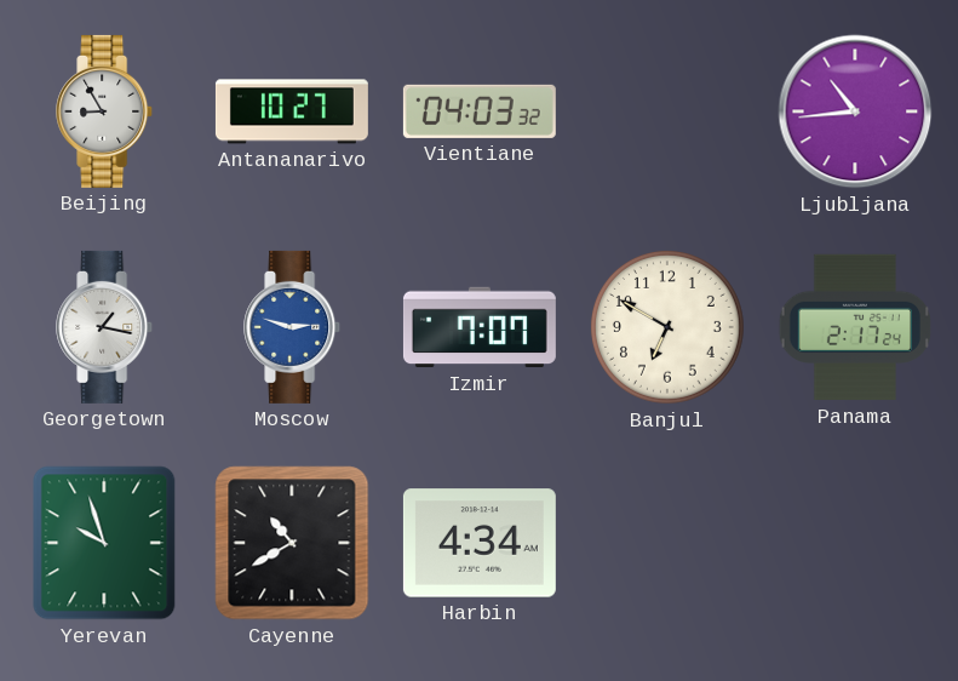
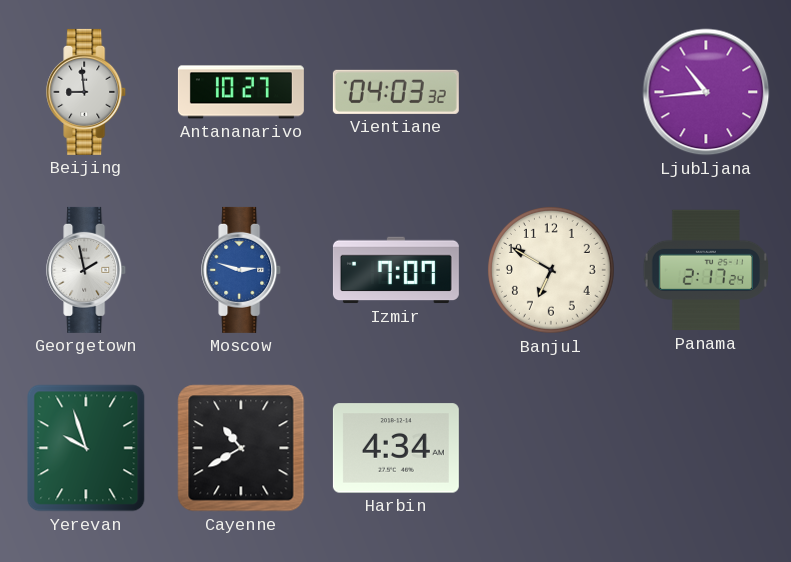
Beijing: 8:55 -> 8:59
Georgetown: 1:17 -> 1:58
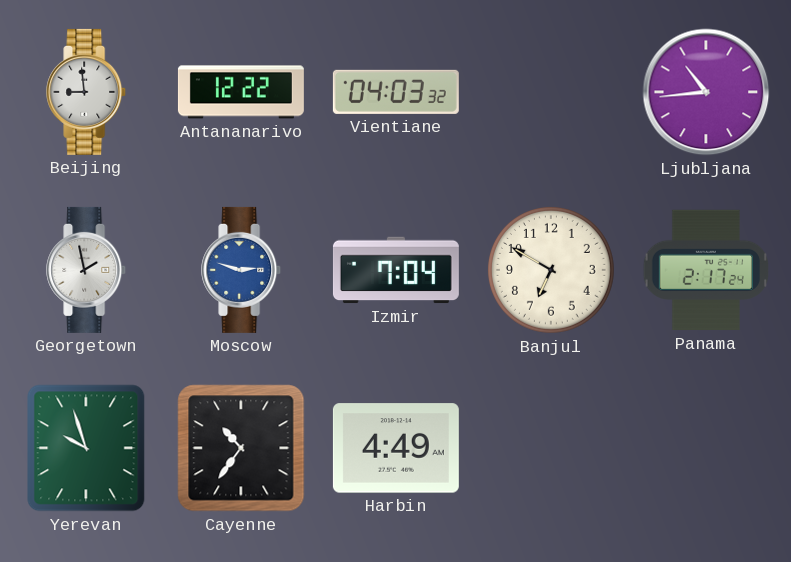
Antananarivo: 10:27 -> 12:22
Izmir: 7:07 -> 7:04
Cayenne: 10:40 -> 10:36
Harbin: 4:34 -> 4:49
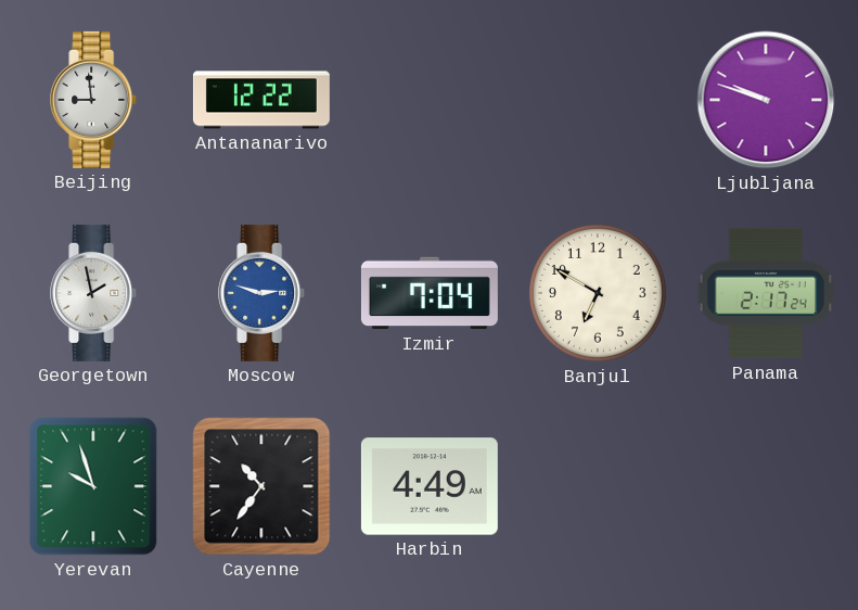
Vientiane: 04:03 -> none
Ljubljana: 10:44 -> 9:48
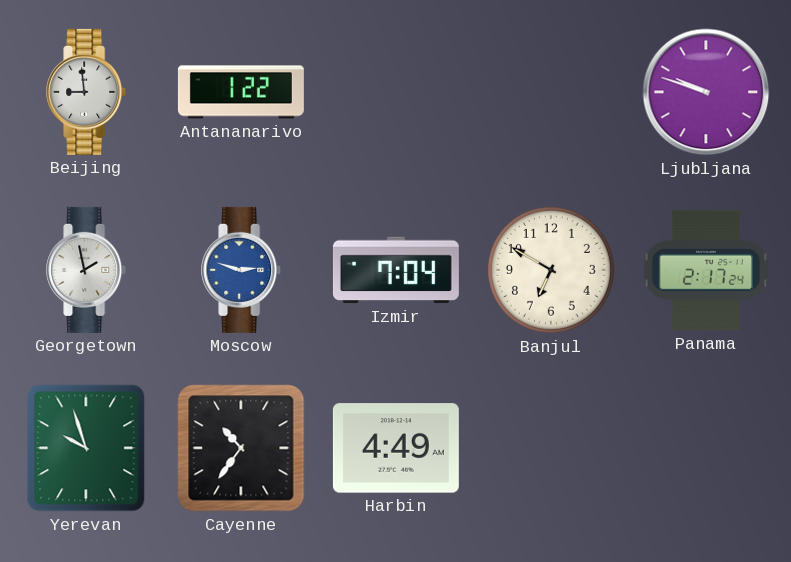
Antananarivo: 12:22 -> 1:22
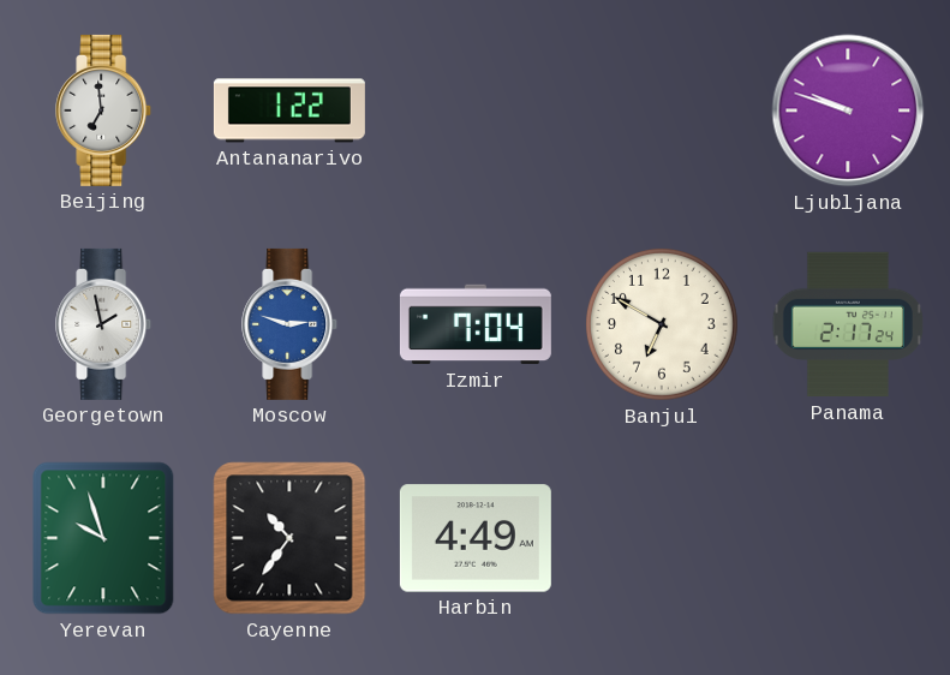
Beijing: 8:59 -> 6:59
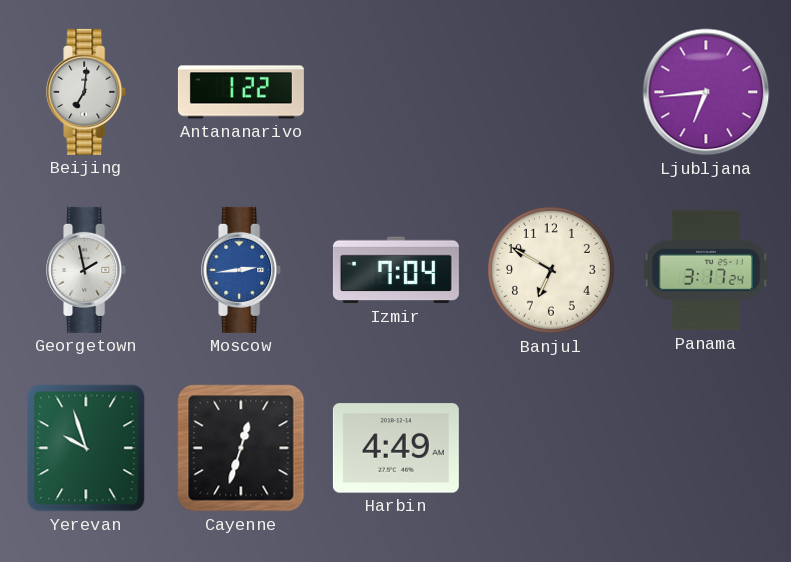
Beijing: 6:59 -> 7:01
Ljubljana: 9:48 -> 6:44
Moscow: 2:48 -> 2:44
Panama: 2:17 -> 3:17
Cayenne: 10:36 -> 12:33
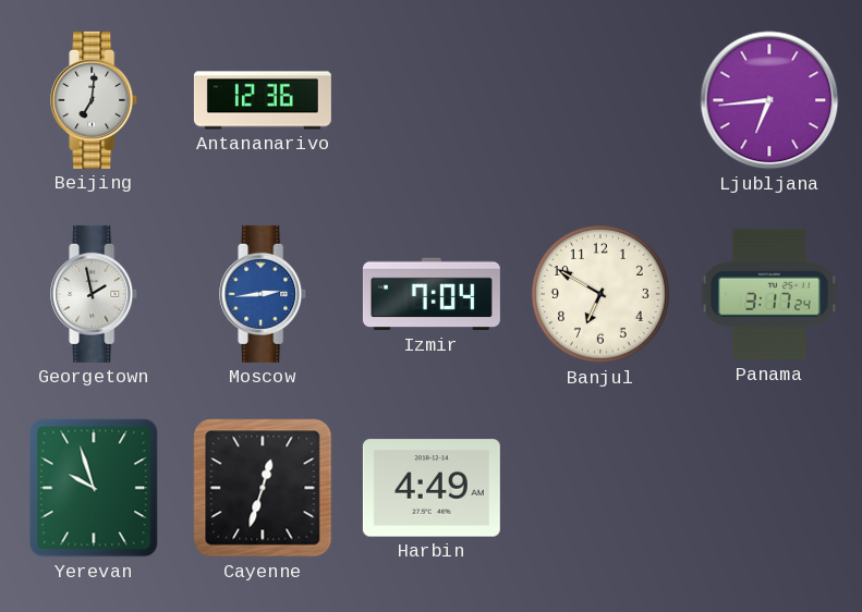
Antananarivo: 1:22 -> 12:36
